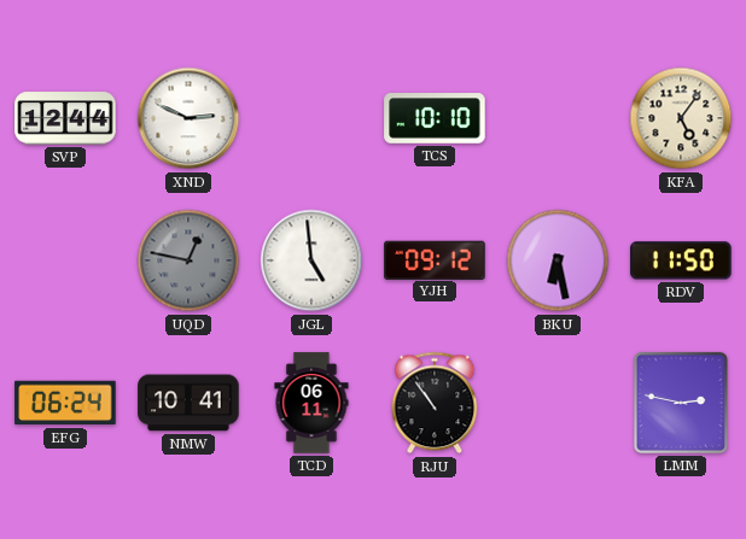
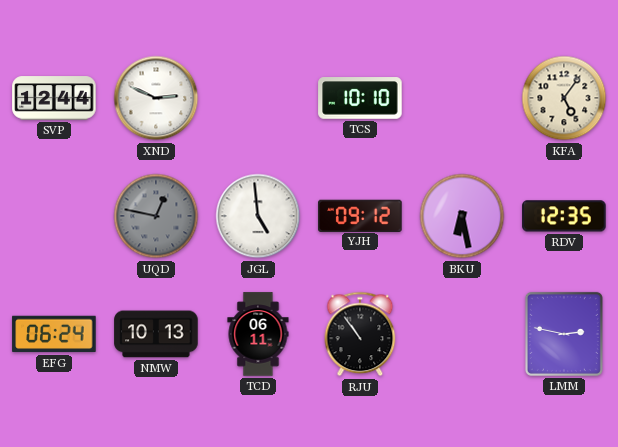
RDV: 11:50 -> 12:35
NMW: 10:41 -> 10:13
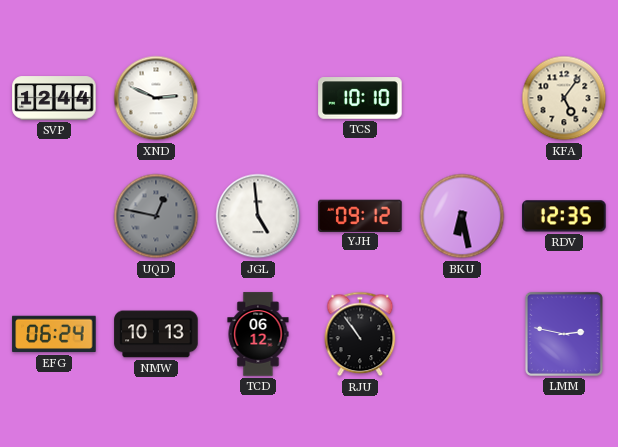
TCD: 06:11 -> 06:12
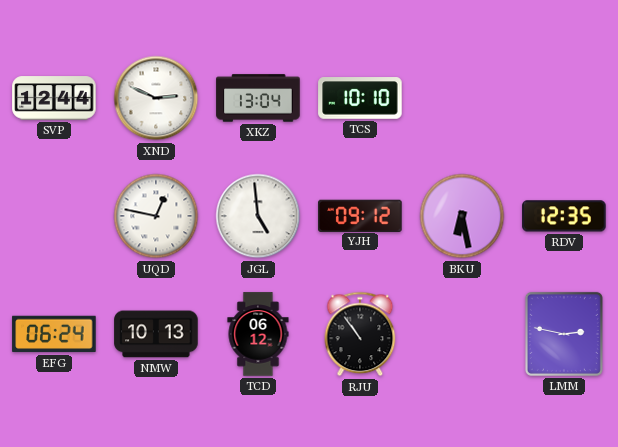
XKZ: none -> 13:04
KFA: 5:06 -> none
UQD dial: grey -> white
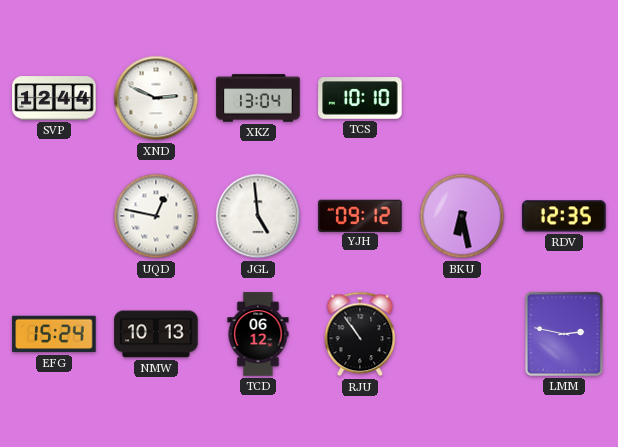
EFG: 06:24 -> 15:24
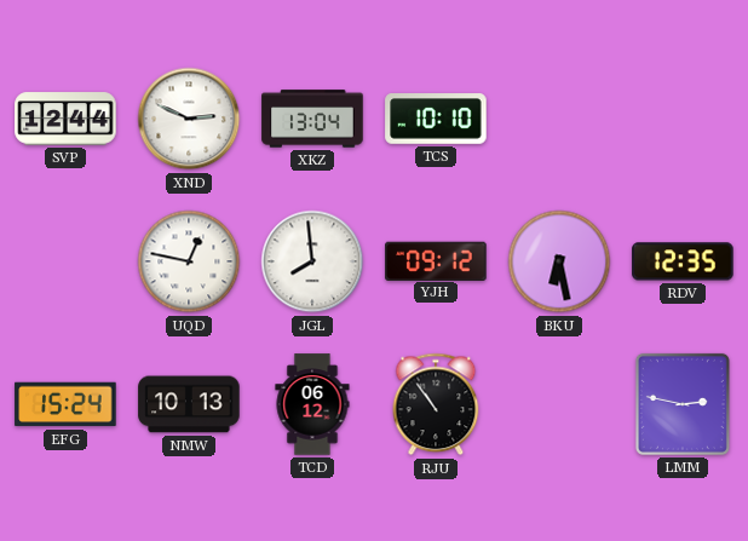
JGL: 4:59 -> 7:59
